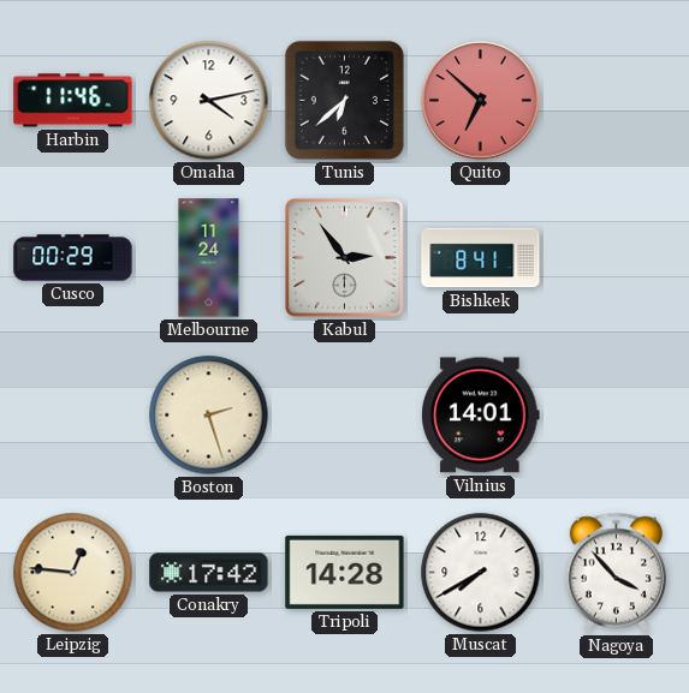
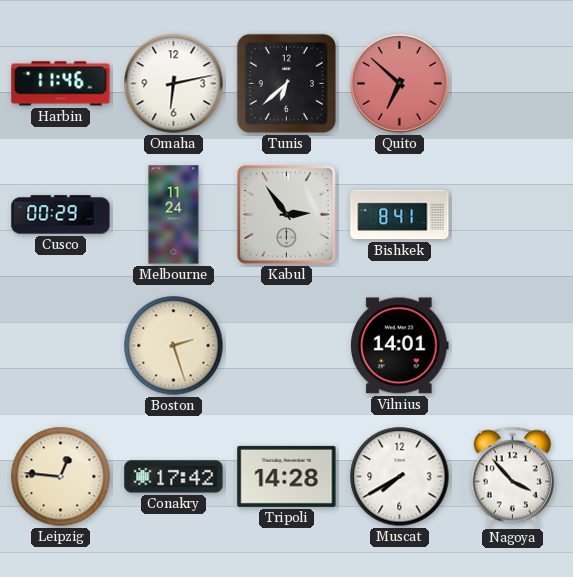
Omaha: 4:13 -> 6:13
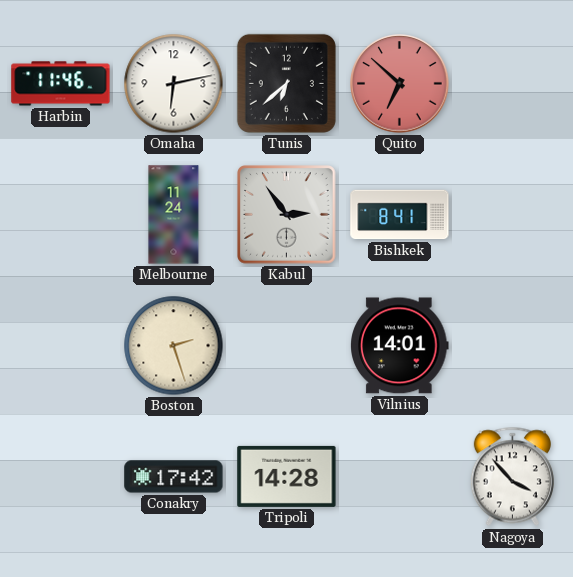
Cusco: 00:29 -> none
Leipzig: 12:46 -> none
Muscat: 7:40 -> none
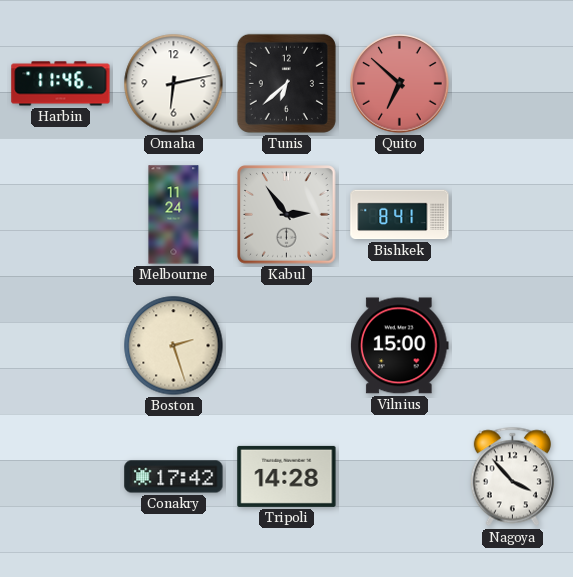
Vilnius: 14:01 -> 15:00
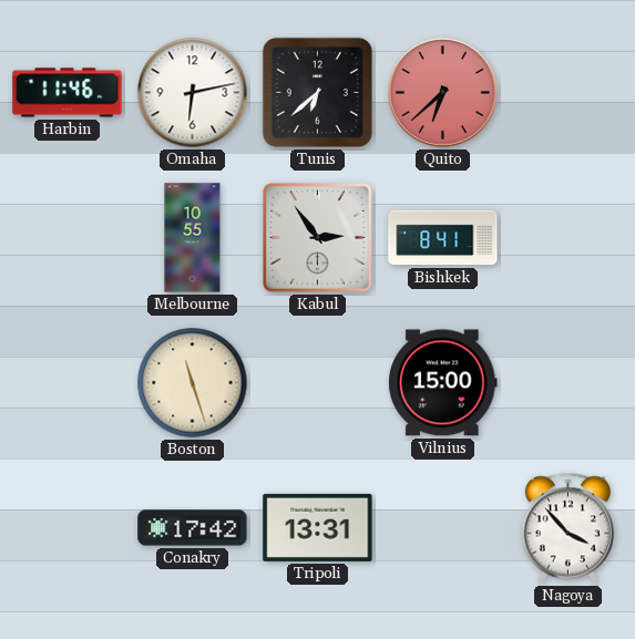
Quito: 6:52 -> 6:38
Melbourne: 11:24 -> 10:55
Boston: 2:27 -> 11:27
Tripoli: 14:28 -> 13:31
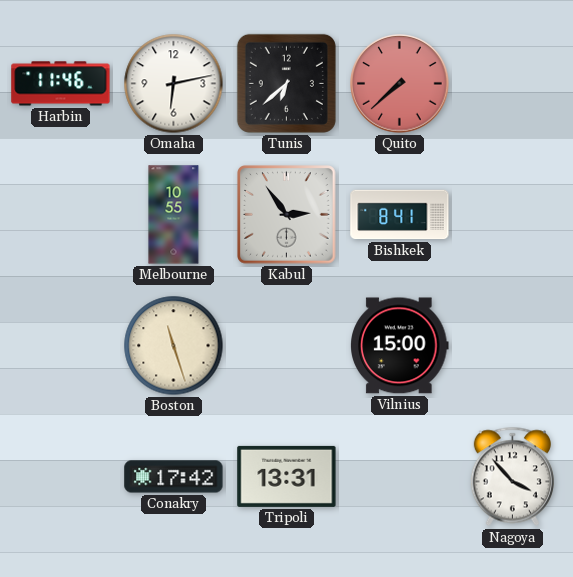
Quito: 6:38 -> 7:38
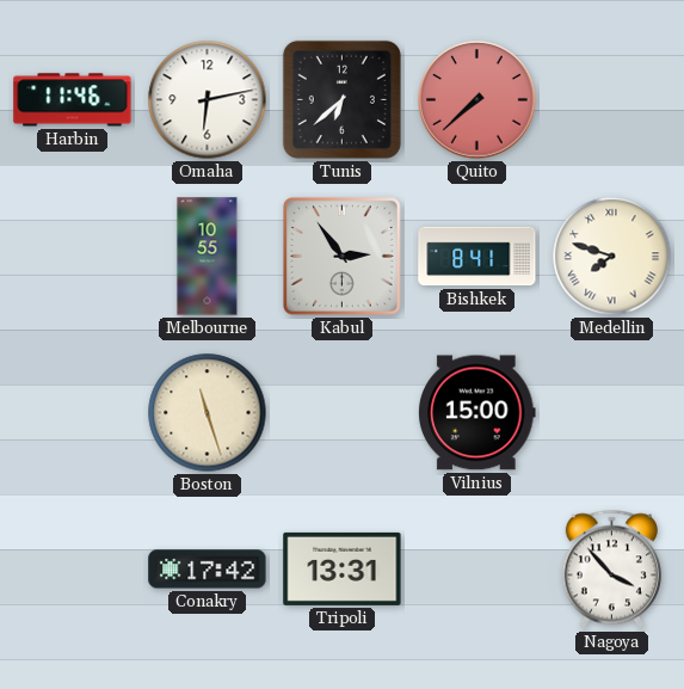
Medellin: none -> 7:48
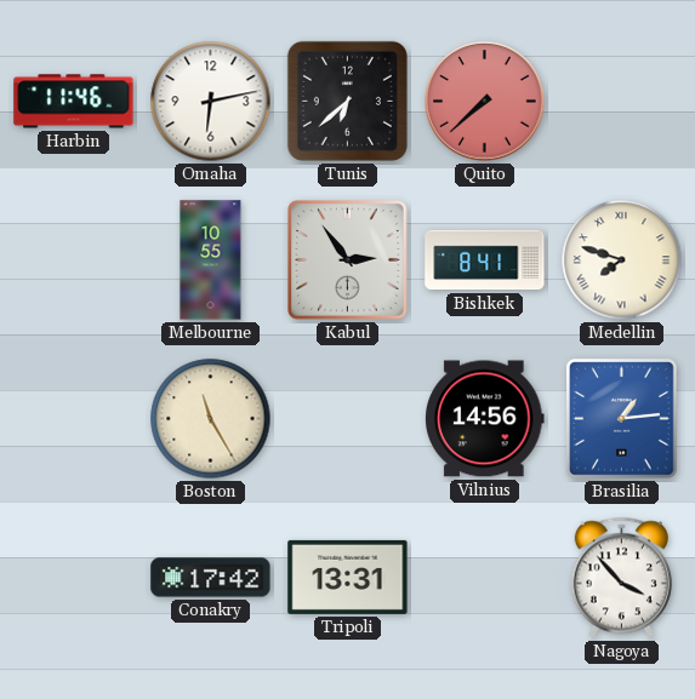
Boston: 11:27 -> 11:25
Vilnius: 15:00 -> 14:56
Brasilia: none -> 1:14
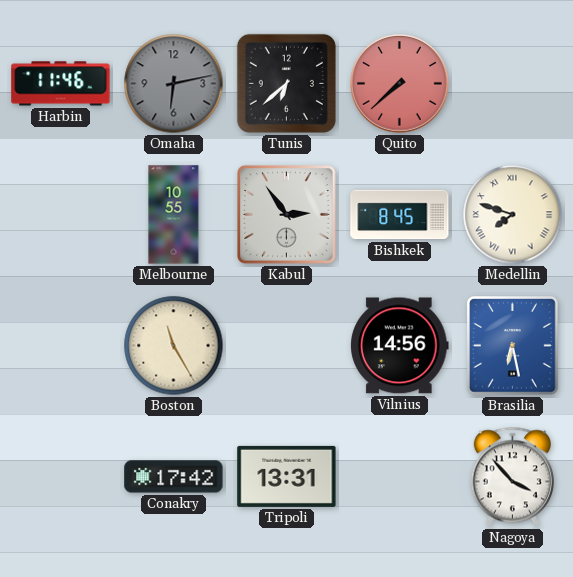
Omaha dial: white -> grey
Bishkek: 8:41 -> 8:45
Brasilia: 1:14 -> 6:28
